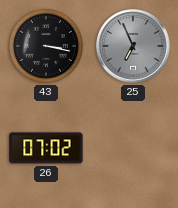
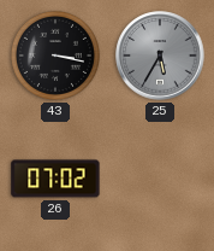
25: 6:56 -> 5:35
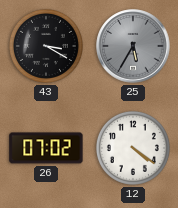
43: 3:17 -> 3:20
12: none -> 4:21
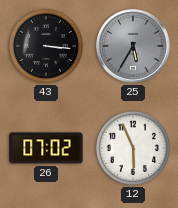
43: 3:20 -> 3:16
12: 4:21 -> 5:56
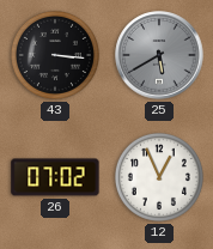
25: 5:35 -> 5:40
12: 5:56 -> 12:56
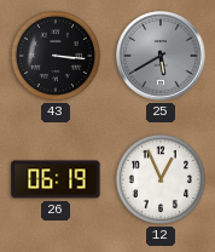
26: 07:02 -> 06:19
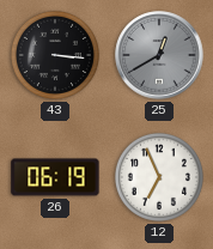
25: 5:40 -> 12:40
12: 12:56 -> 6:56
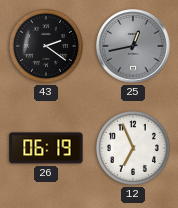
43: 3:16 -> 2:21
25: 12:40 -> 12:43
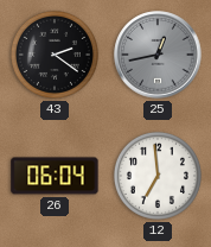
26: 06:19 -> 06:04
12: 6:56 -> 6:59
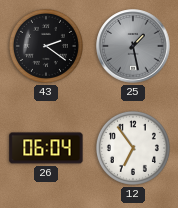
25: 12:43 -> 1:28
12: 6:59 -> 6:54
